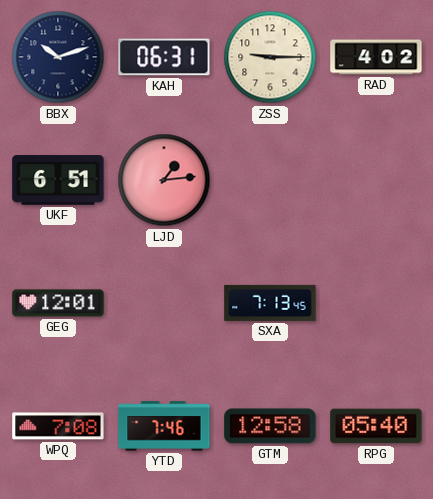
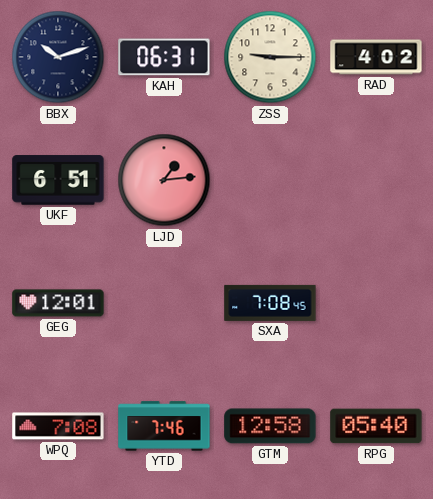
SXA: 7:13 -> 7:08
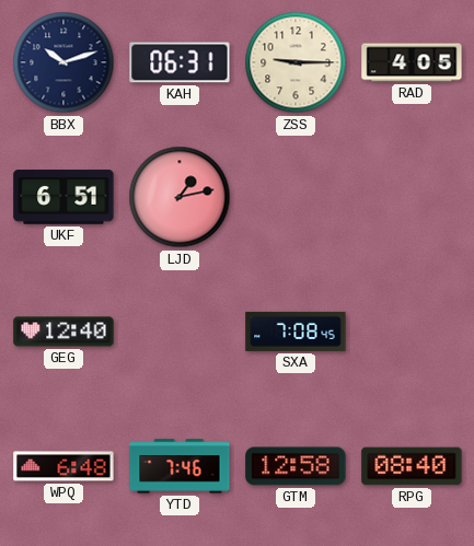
RAD: 4:02 -> 4:05
LJD: 1:14 -> 1:13
GEG: 12:01 -> 12:40
WPQ: 7:08 -> 6:48
RPG: 05:40 -> 08:40
